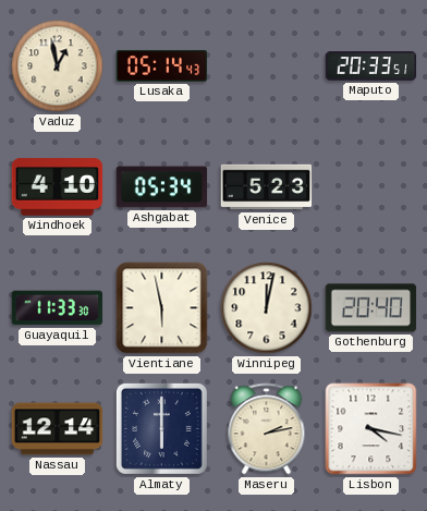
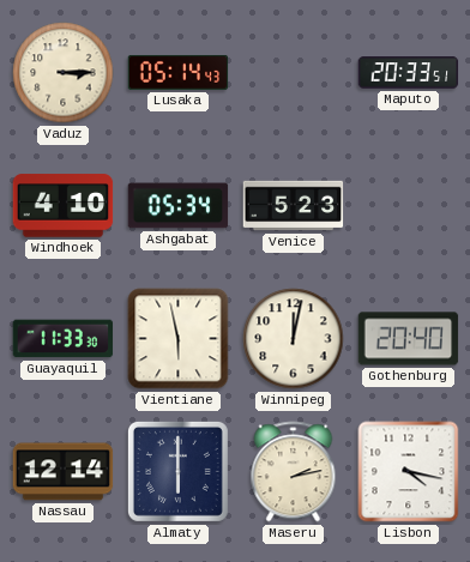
Vaduz: 12:58 -> 3:15
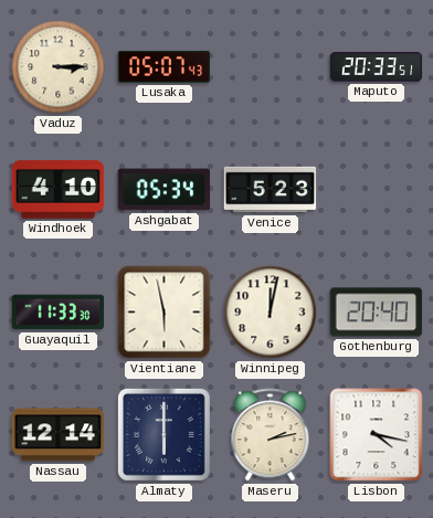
Lusaka: 05:14 -> 05:07
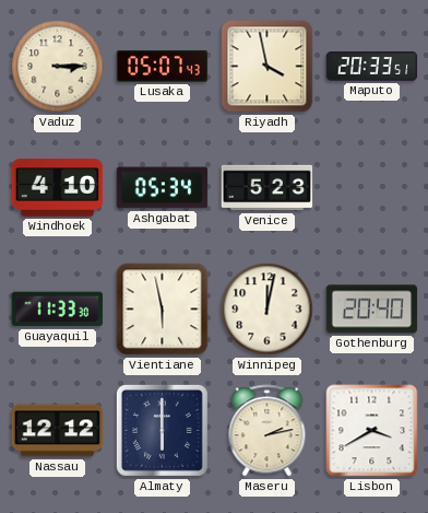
Riyadh: none -> 3:58
Nassau: 12:14 -> 12:12
Lisbon: 4:17 -> 3:40
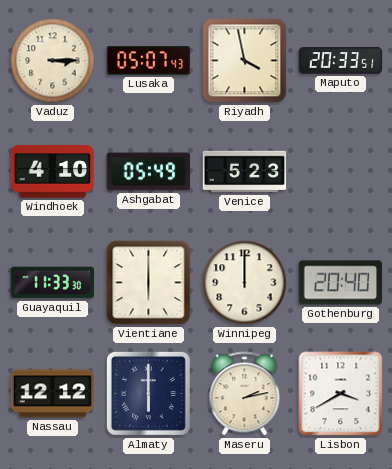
Ashgabat: 05:34 -> 05:49
Vientiane: 5:58 -> 6:00
Winnipeg: 12:02 -> 12:00
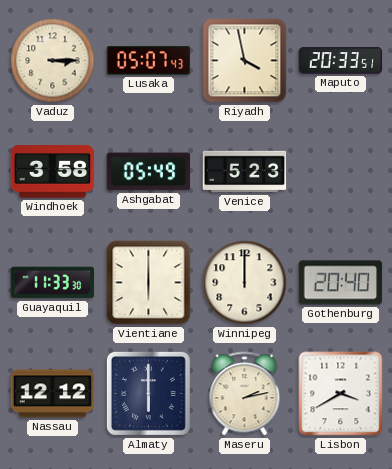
Windhoek: 4:10 -> 3:58
